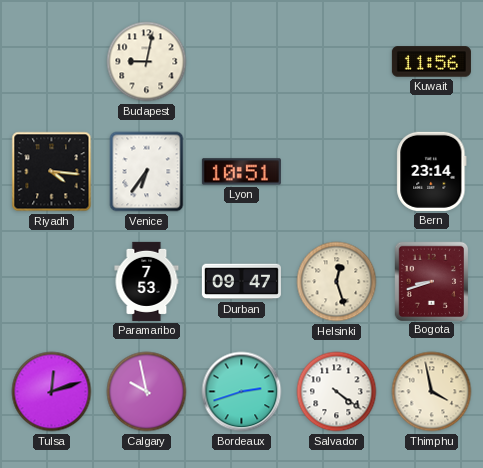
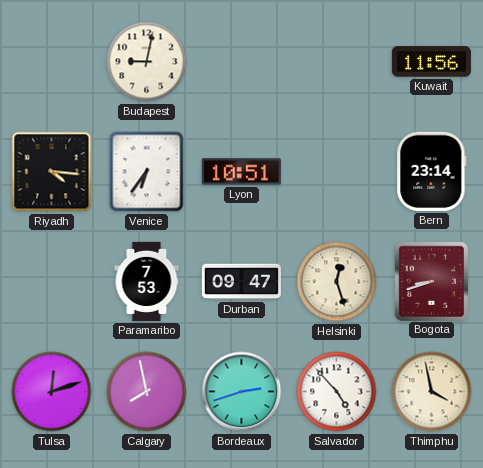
Calgary: 9:58 -> 7:58
Salvador: 4:21 -> 4:53
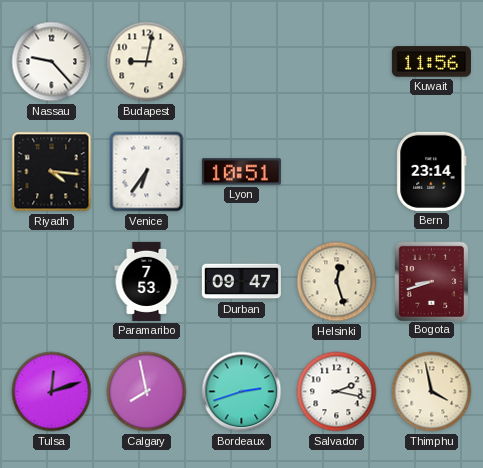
Nassau: none -> 9:23
Salvador: 4:53 -> 2:17
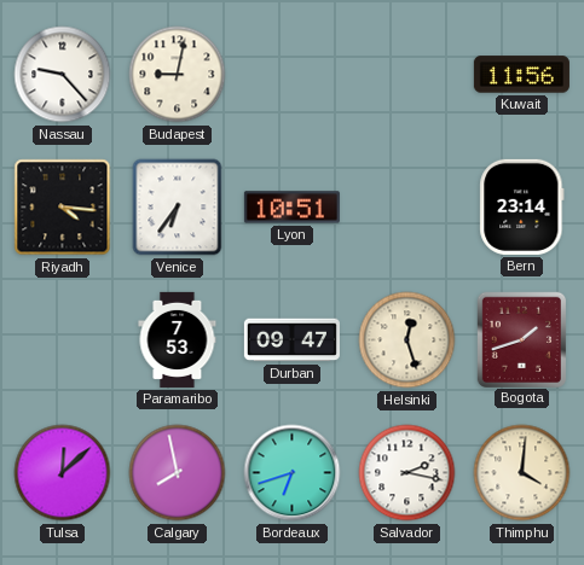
Bogota: 8:42 -> 1:42
Tulsa: 12:12 -> 12:08
Bordeaux: 2:42 -> 6:42
Thimphu: 3:58 -> 4:01
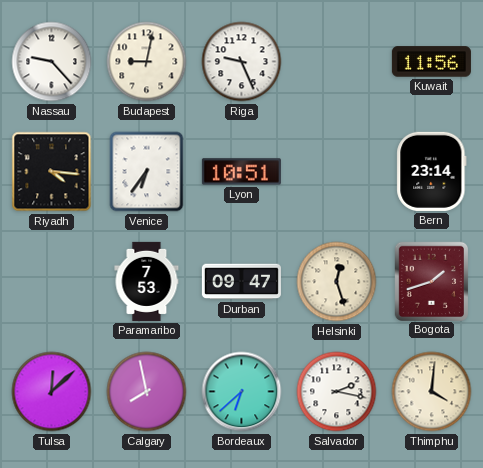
Riga: none -> 9:26
Bordeaux: 6:42 -> 6:38
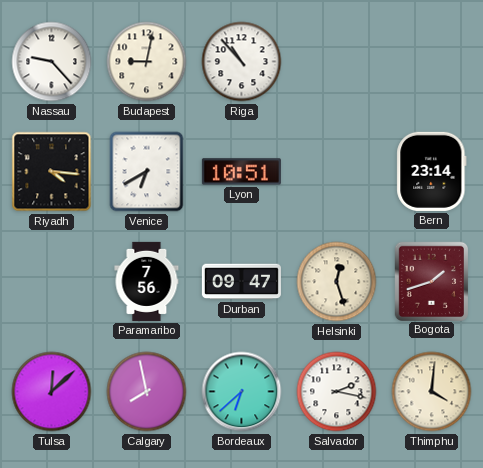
Riga: 9:26 -> 10:53
Kuwait: 11:56 -> none
Venice: 6:36 -> 6:40
Paramaribo: 7:53 -> 7:56
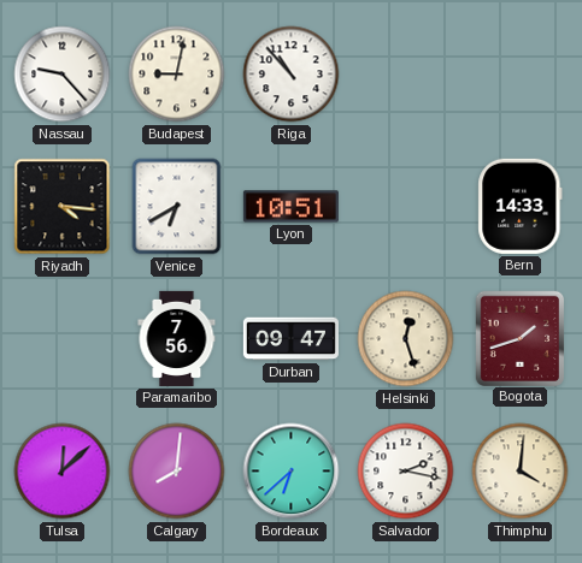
Bern: 23:14 -> 14:33
Calgary: 7:58 -> 8:01
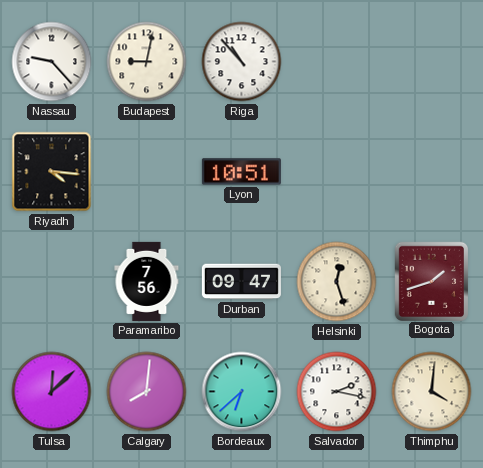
Venice: 6:40 -> none
Bern: 14:33 -> none
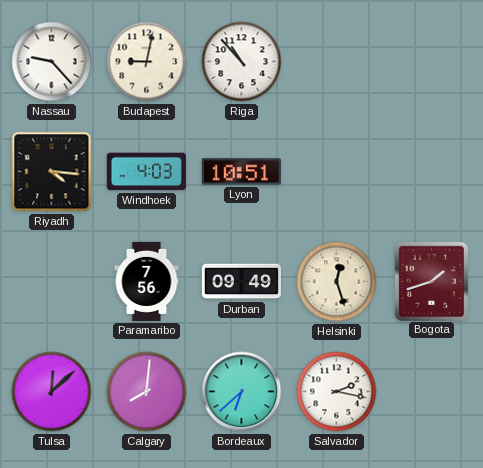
Windhoek: none -> 4:03
Durban: 09:47 -> 09:49
Thimphu: 4:01 -> none
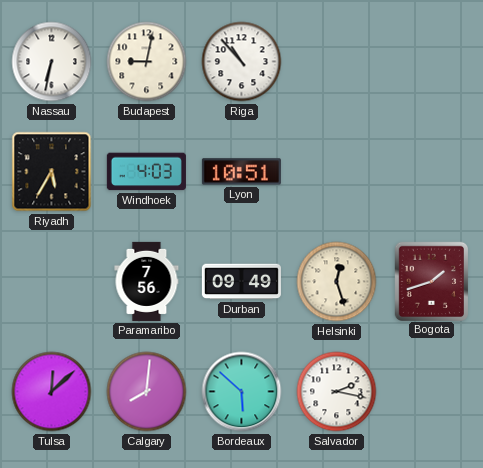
Nassau: 9:23 -> 6:32
Riyadh: 4:16 -> 5:35
Bordeaux: 6:38 -> 5:52
